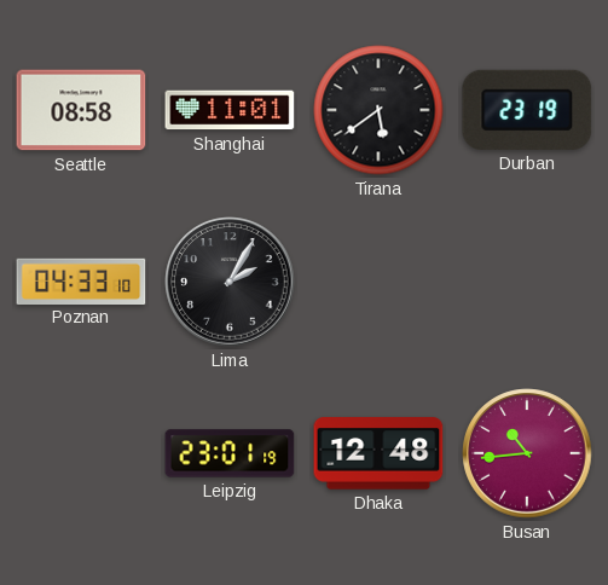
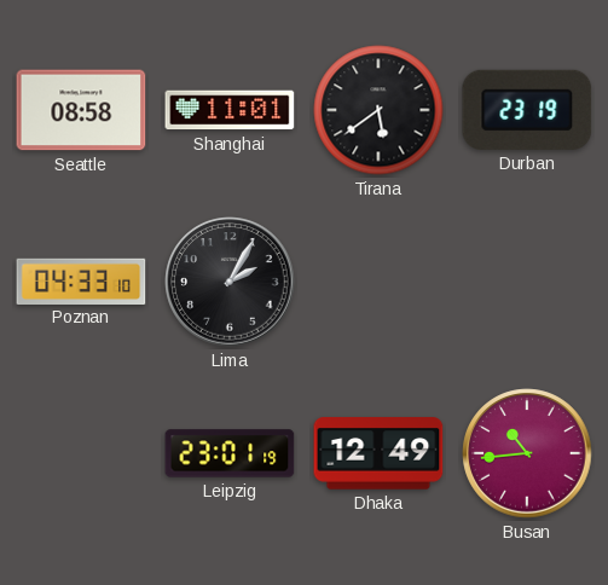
Dhaka: 12:48 -> 12:49
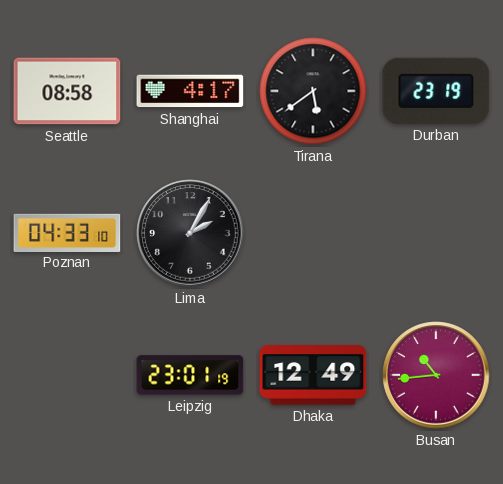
Shanghai: 11:01 -> 4:17
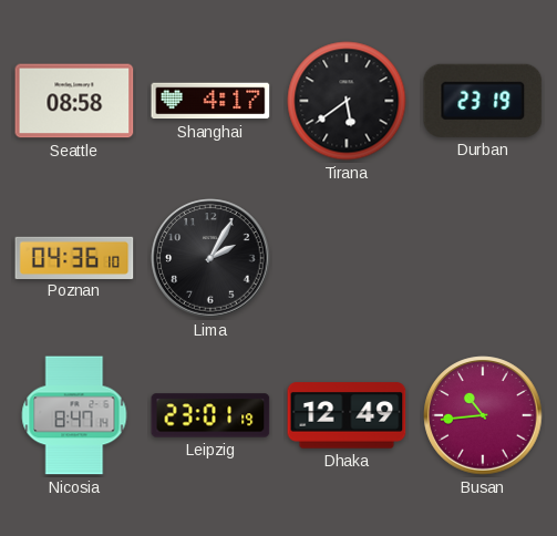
Poznan: 04:33 -> 04:36
Nicosia: none -> 8:47
